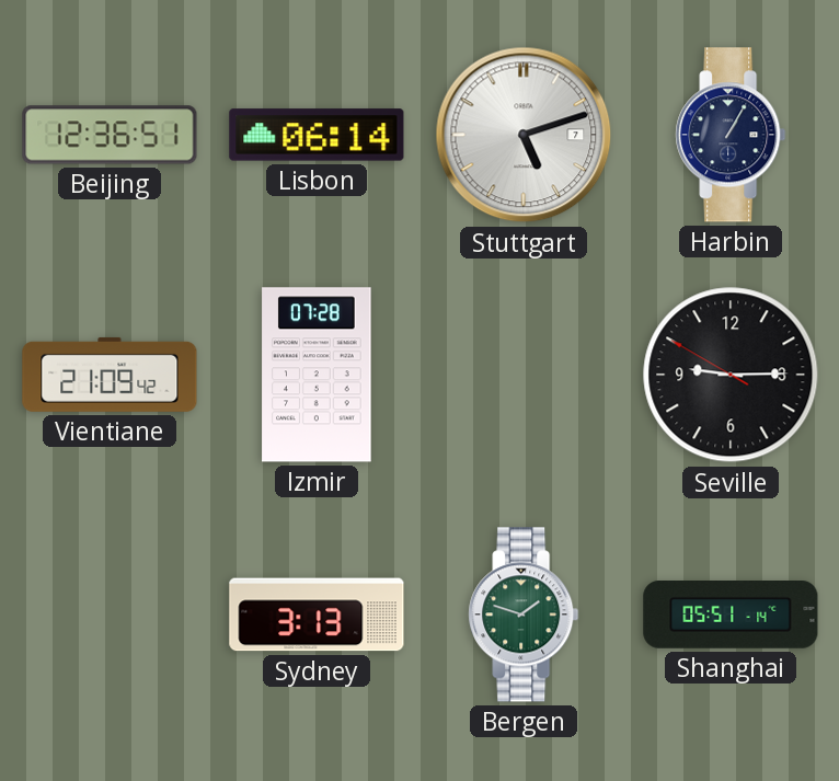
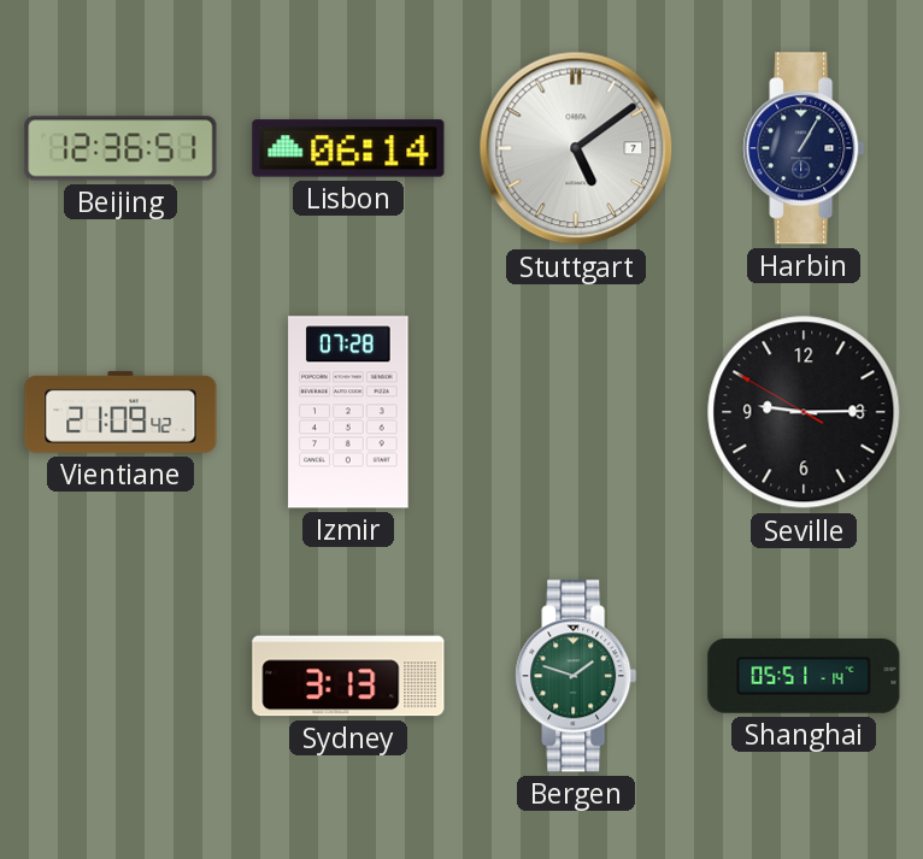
Stuttgart: 5:12 -> 5:09
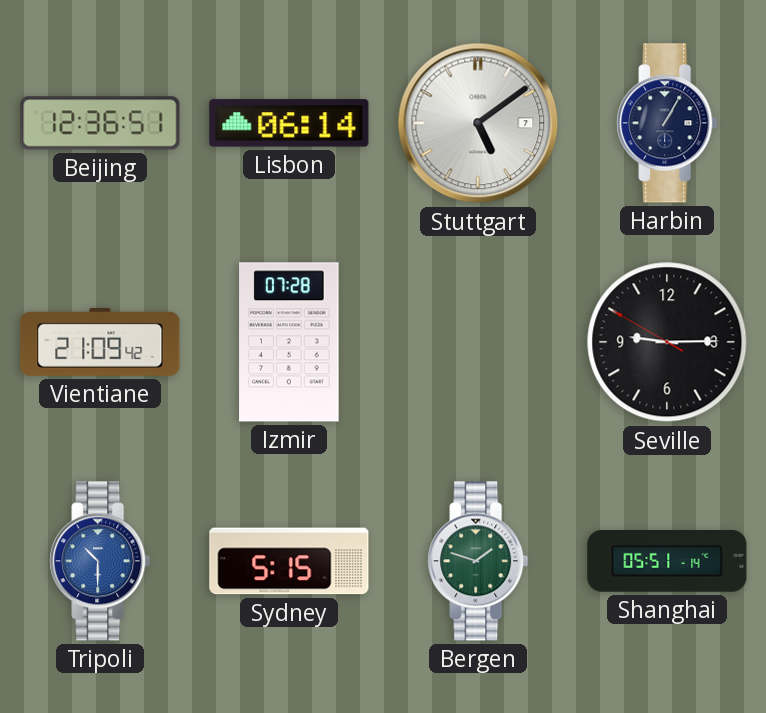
Tripoli: none -> 10:30
Sydney: 3:13 -> 5:15
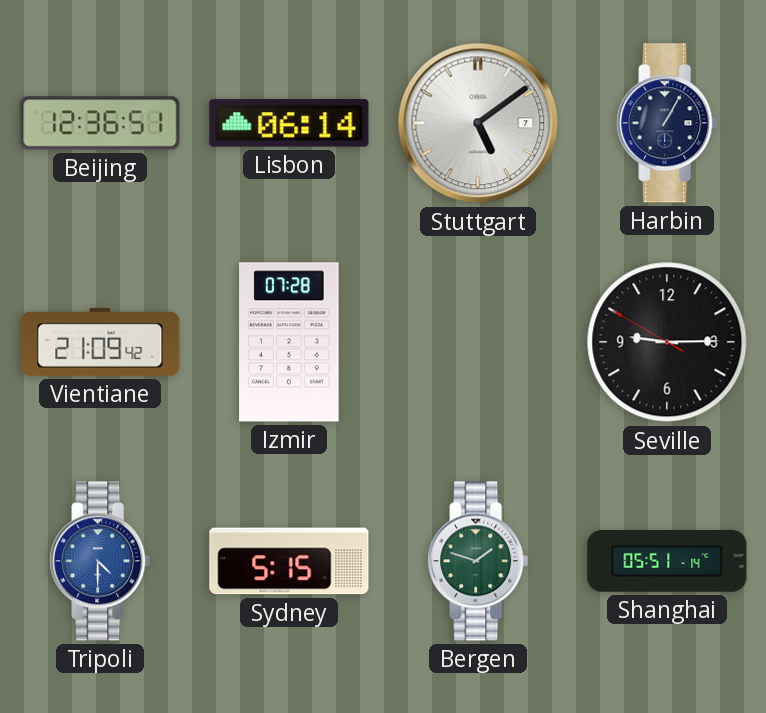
Tripoli: 10:30 -> 4:30
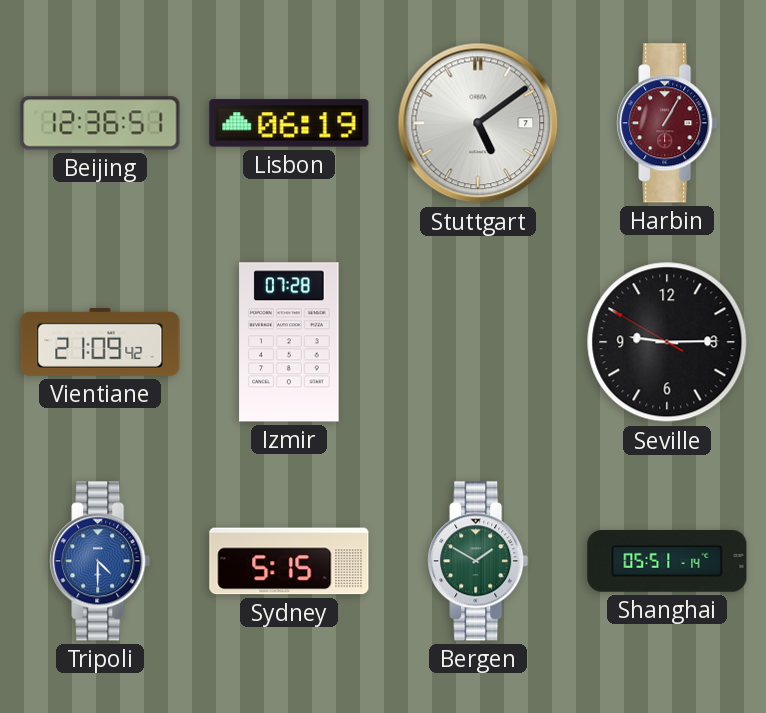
Lisbon: 06:14 -> 06:19
Harbin dial: navy -> burgundy
Bergen: 1:48 -> 1:50
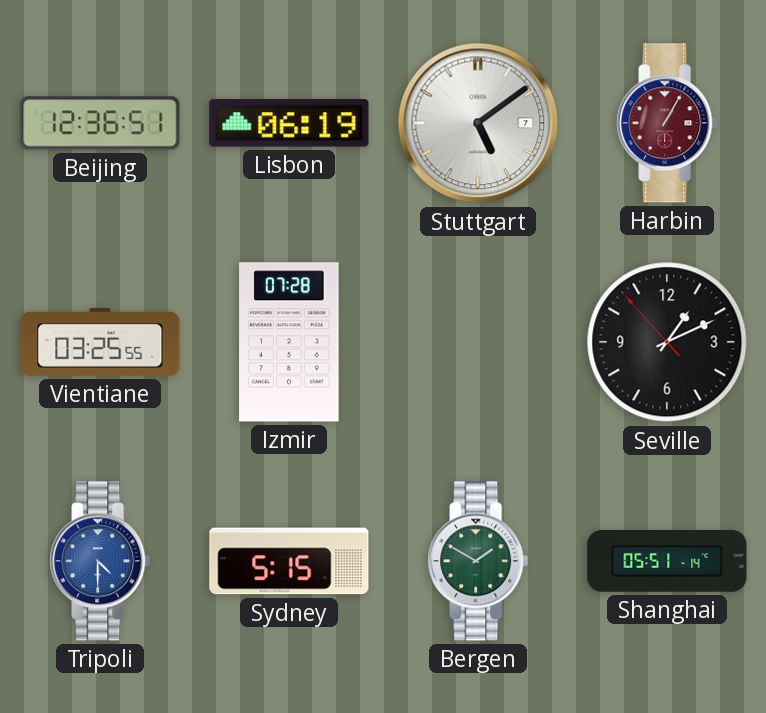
Vientiane: 21:09 -> 03:25
Seville: 9:14 -> 1:10
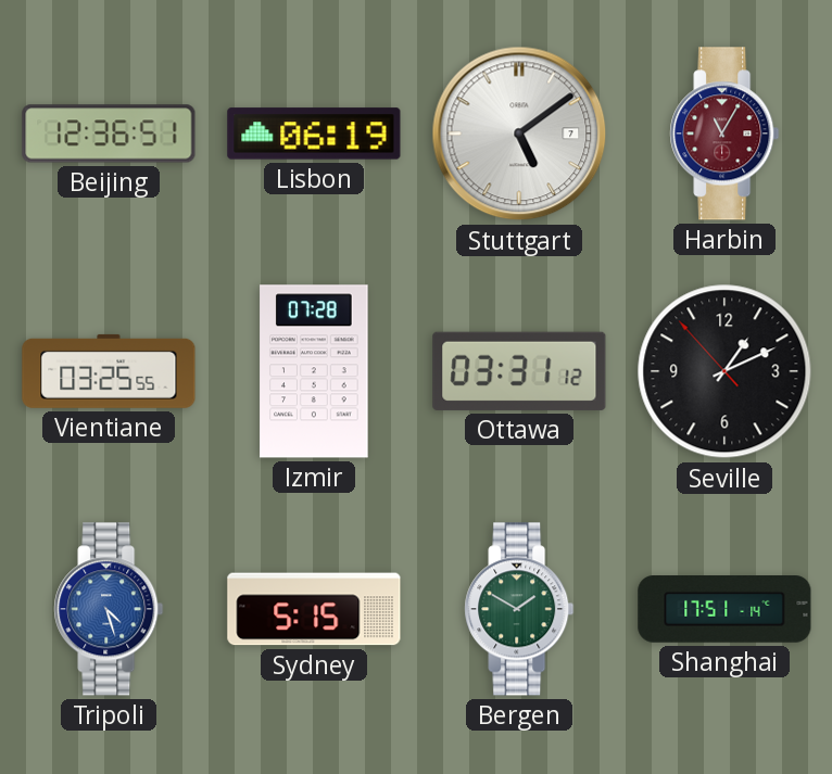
Harbin: 1:05 -> 11:05
Ottawa: none -> 03:31
Tripoli: 4:30 -> 4:27
Shanghai: 05:51 -> 17:51
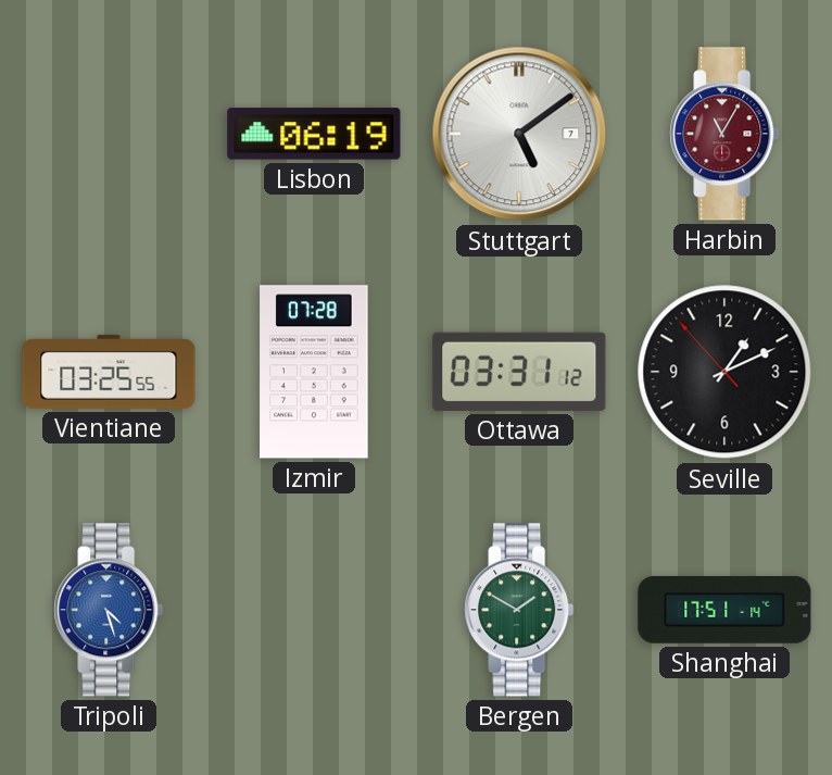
Beijing: 12:36 -> none
Sydney: 5:15 -> none
